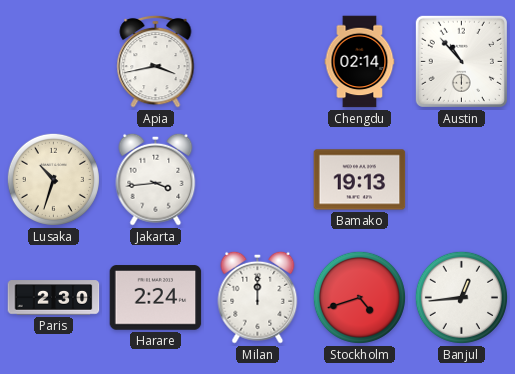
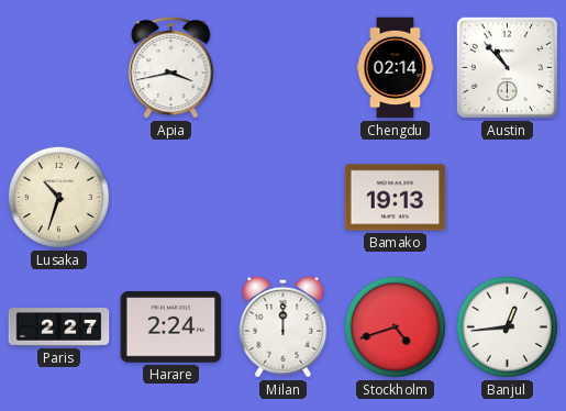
Jakarta: 3:44 -> none
Paris: 2:30 -> 2:27
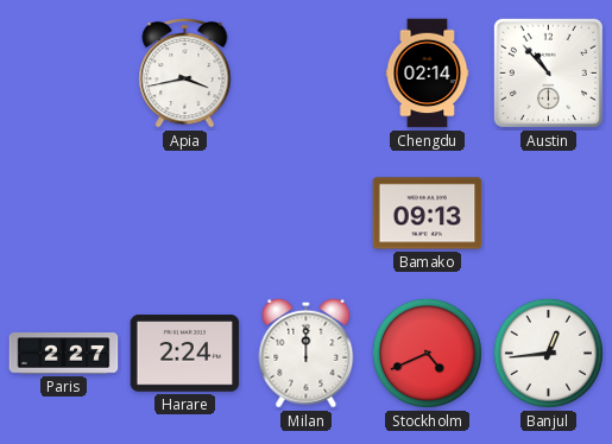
Lusaka: 10:33 -> none
Bamako: 19:13 -> 09:13
Stockholm: 4:42 -> 4:41
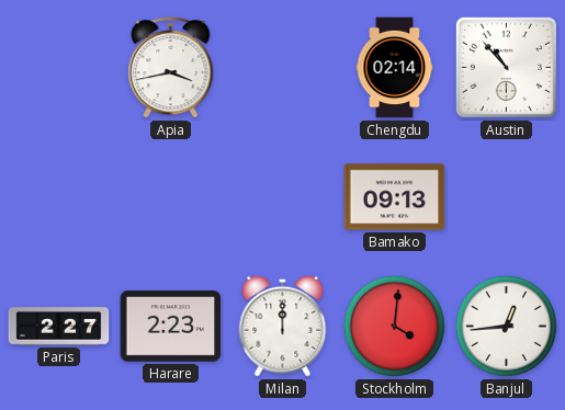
Harare: 2:24 -> 2:23
Stockholm: 4:41 -> 4:01
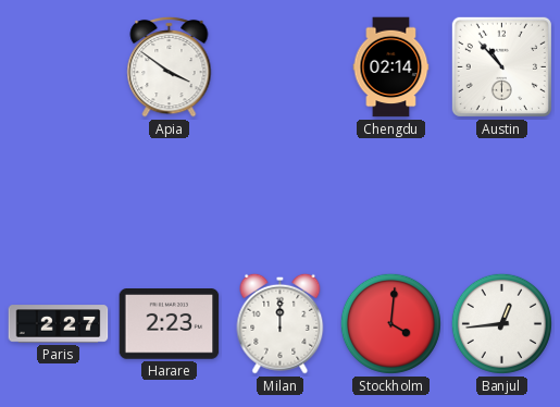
Apia: 3:43 -> 3:51
Bamako: 09:13 -> none
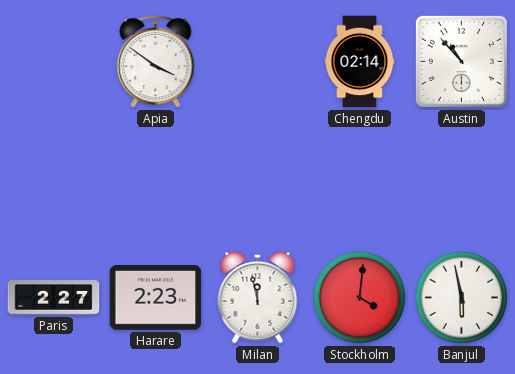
Milan: 12:00 -> 11:58
Banjul: 12:44 -> 5:58
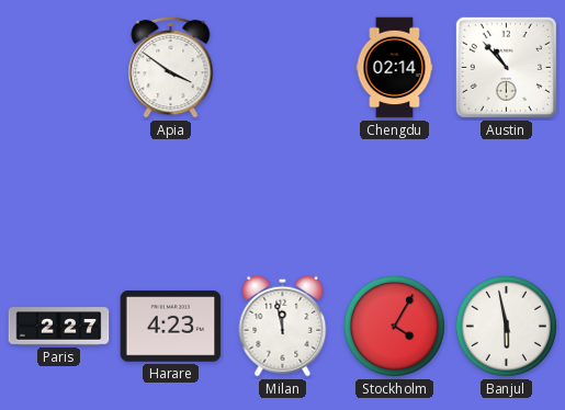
Harare: 2:23 -> 4:23
Stockholm: 4:01 -> 4:05
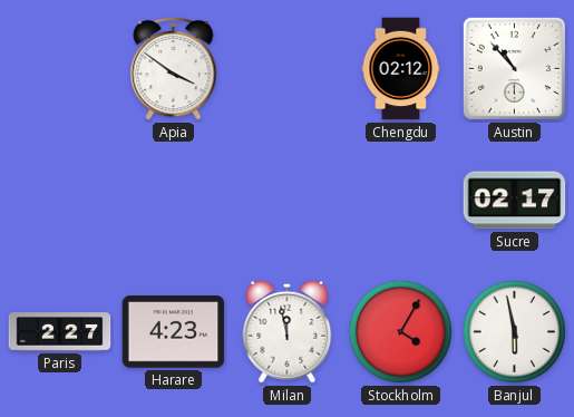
Chengdu: 02:14 -> 02:12
Sucre: none -> 02:17
